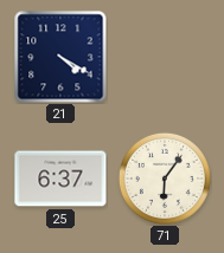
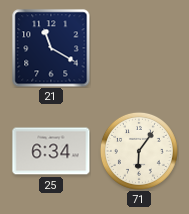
21: 4:20 -> 11:20
25: 6:37 -> 6:34
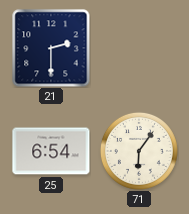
21: 11:20 -> 2:30
25: 6:34 -> 6:54
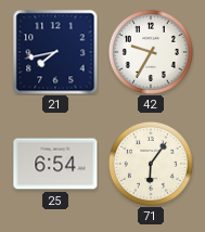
21: 2:30 -> 7:43
42: none -> 9:35
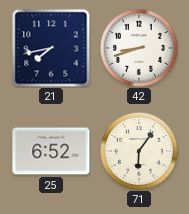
42: 9:35 -> 8:42
25: 6:54 -> 6:52
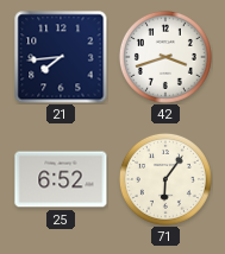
21: 7:43 -> 7:44
42: 8:42 -> 3:42
